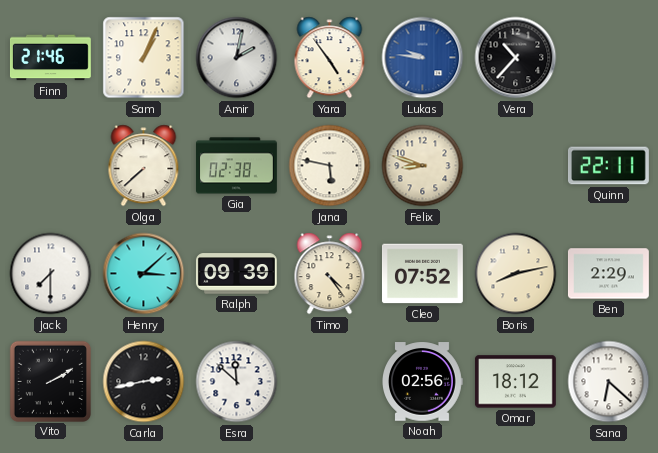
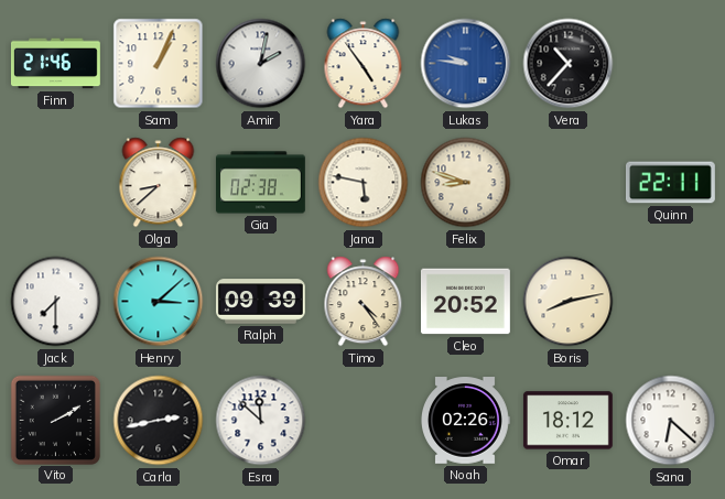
Olga: 7:38 -> 8:38
Cleo: 07:52 -> 20:52
Ben: 2:29 -> none
Noah: 02:56 -> 02:26
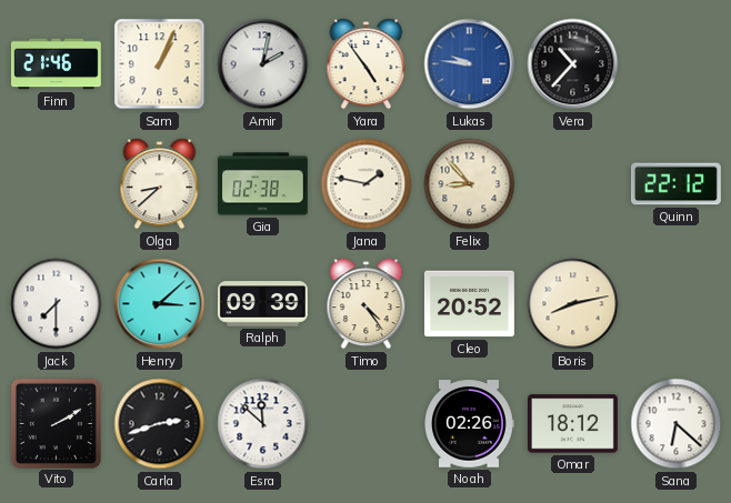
Jana: 5:47 -> 1:47
Felix: 8:48 -> 8:53
Quinn: 22:11 -> 22:12
Carla: 2:43 -> 2:42
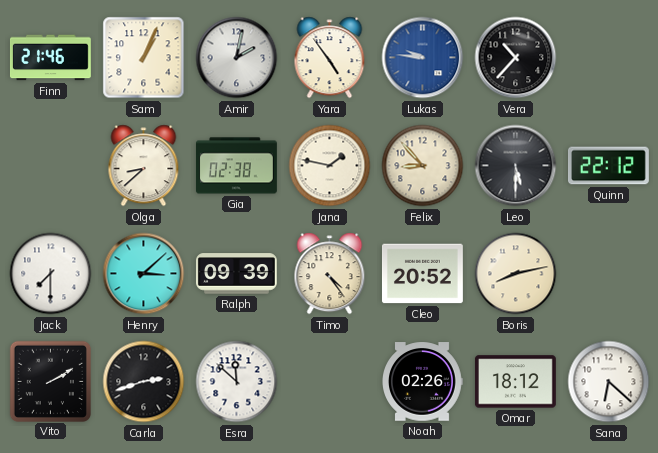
Leo: none -> 5:30
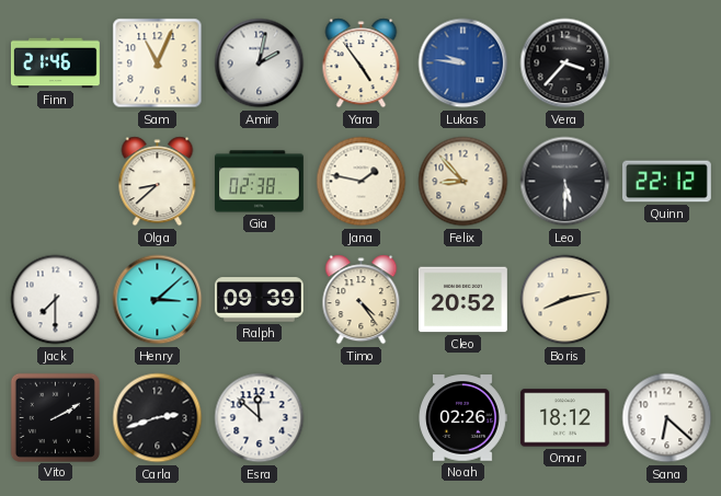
Sam: 1:04 -> 11:04
Vera: 10:37 -> 3:37
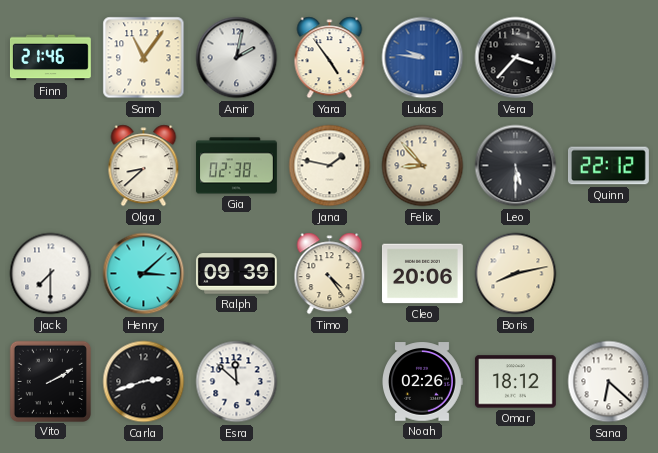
Sam: 11:04 -> 11:06
Cleo: 20:52 -> 20:06
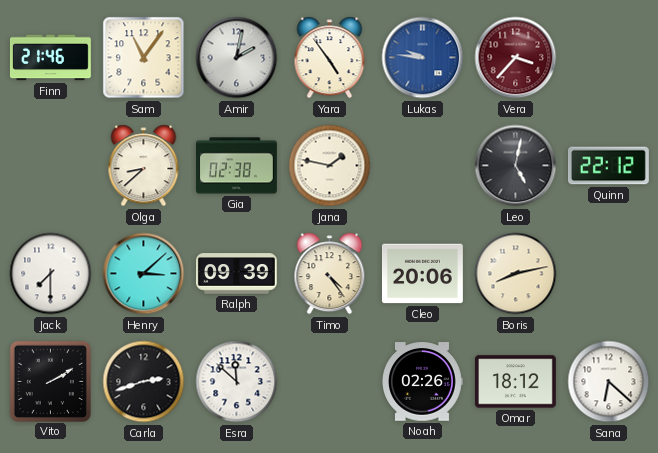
Vera dial: black -> burgundy
Felix: 8:53 -> none
Leo: 5:30 -> 5:02
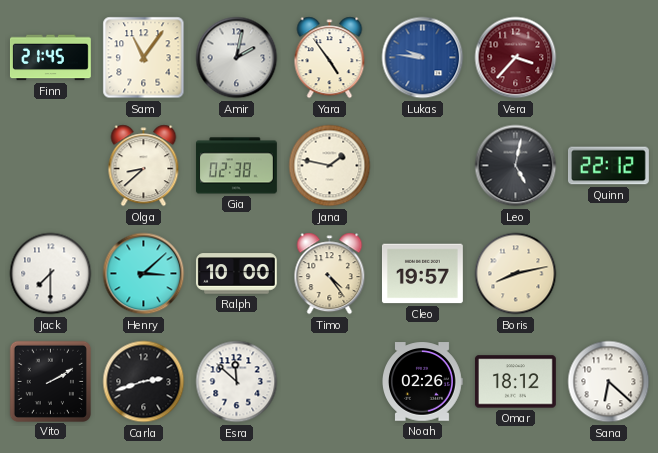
Finn: 21:46 -> 21:45
Ralph: 09:39 -> 10:00
Cleo: 20:06 -> 19:57
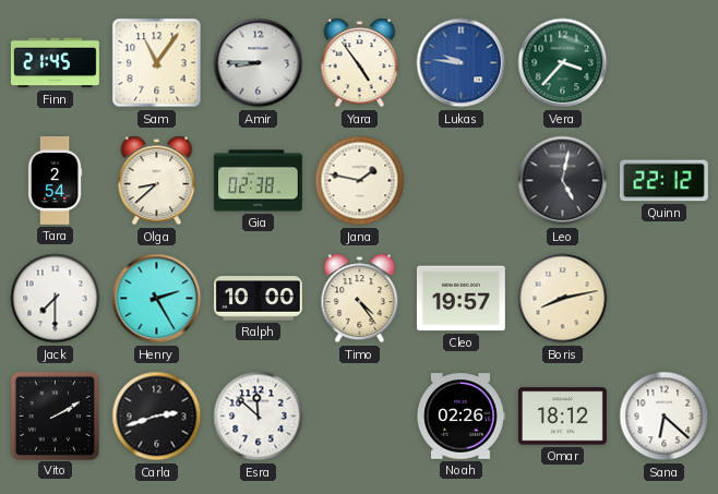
Amir: 2:02 -> 8:45
Vera dial: burgundy -> green
Tara: none -> 2:54
Henry: 3:08 -> 2:25
